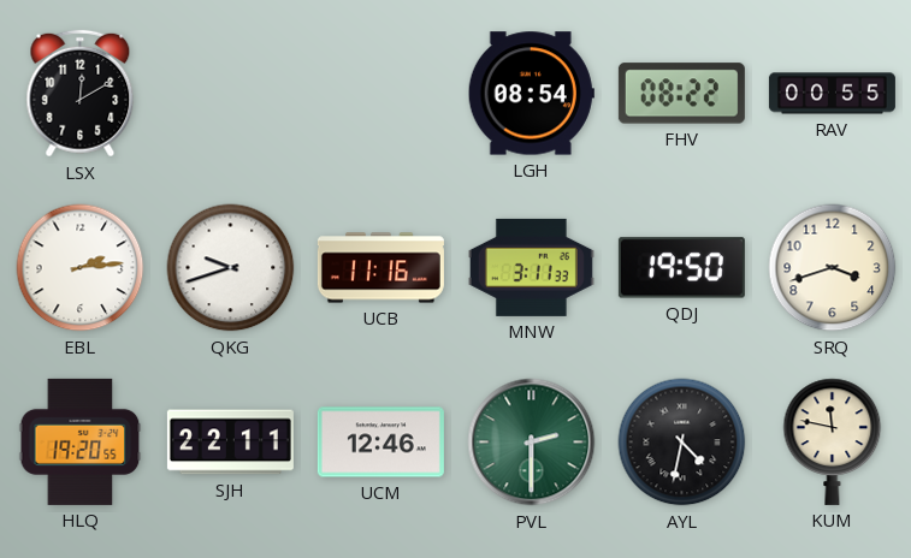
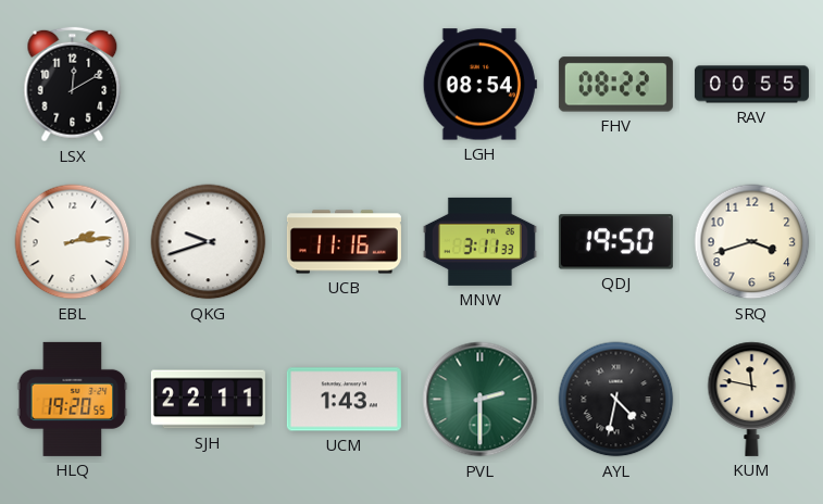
UCM: 12:46 -> 1:43
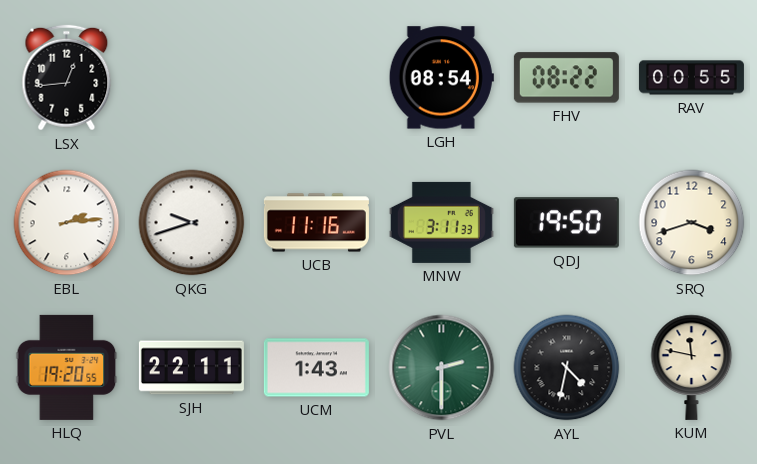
LSX: 12:10 -> 12:44
